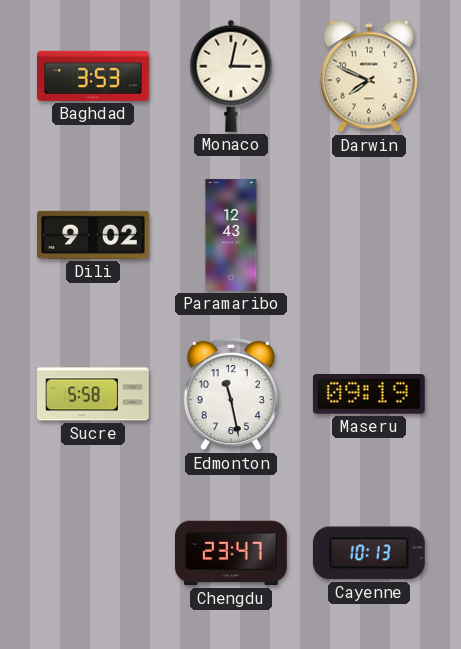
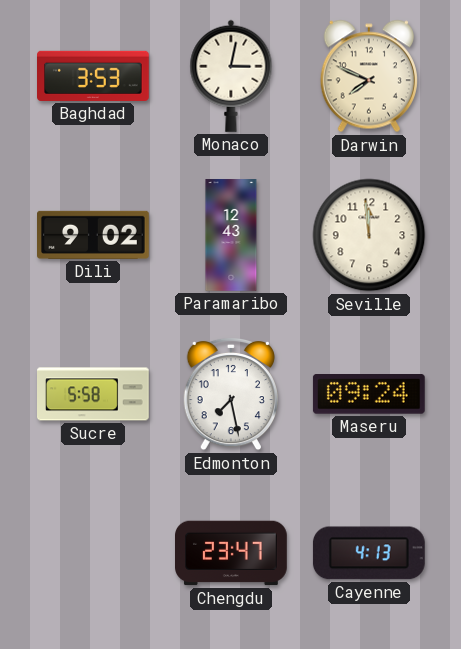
Seville: none -> 11:59
Edmonton: 11:28 -> 7:28
Maseru: 09:19 -> 09:24
Cayenne: 10:13 -> 4:13
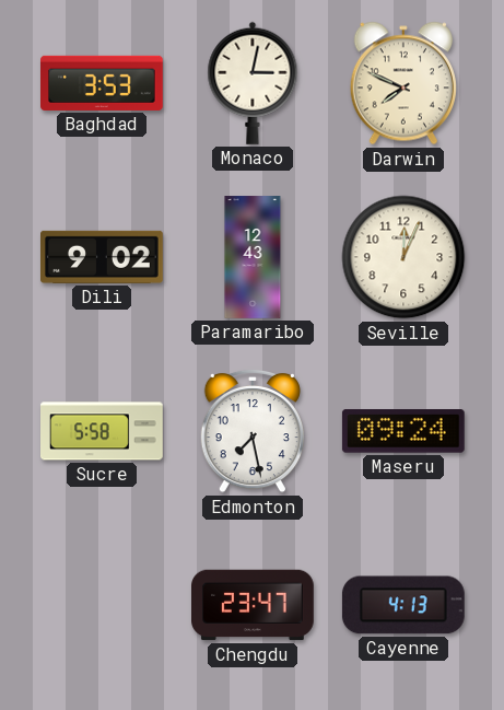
Seville: 11:59 -> 12:04
